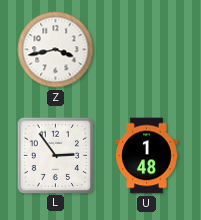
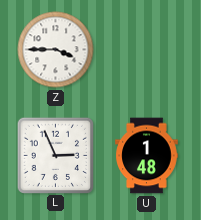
Z: 3:43 -> 3:45
L: 2:54 -> 2:56
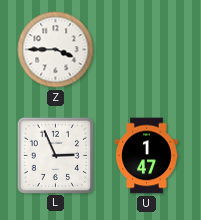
U: 1:48 -> 1:47
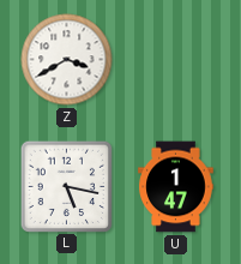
Z: 3:45 -> 3:40
L: 2:56 -> 5:17
